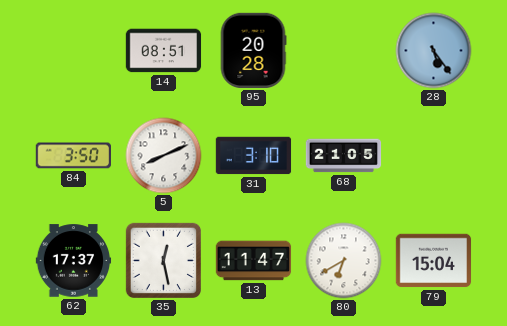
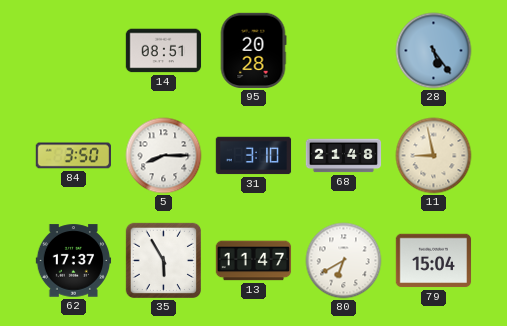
5: 8:11 -> 8:15
68: 21:05 -> 21:48
11: none -> 8:58
35: 12:28 -> 5:55
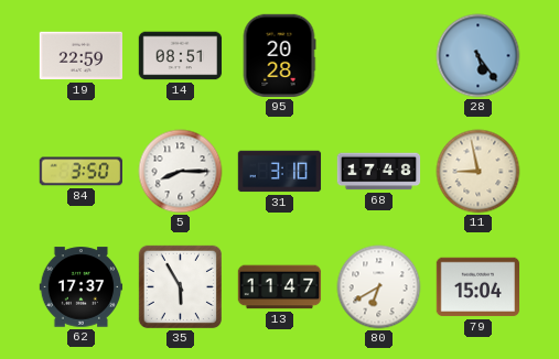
19: none -> 22:59
68: 21:48 -> 17:48
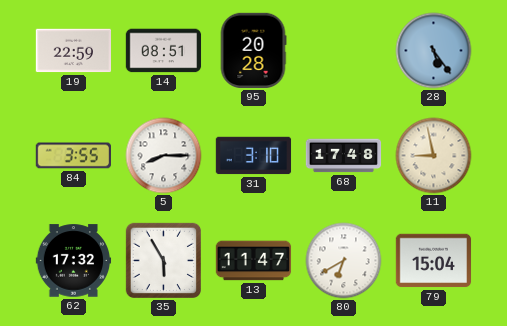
84: 3:50 -> 3:55
62: 17:37 -> 17:32
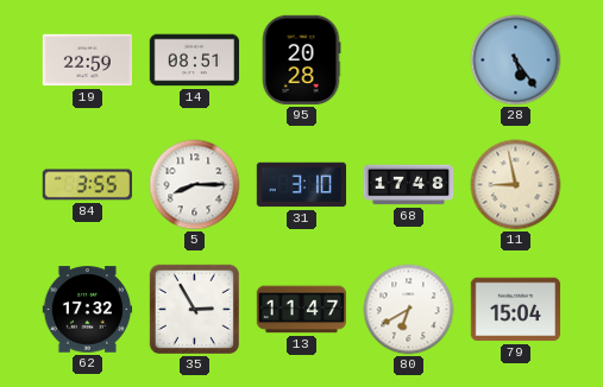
35: 5:55 -> 2:55
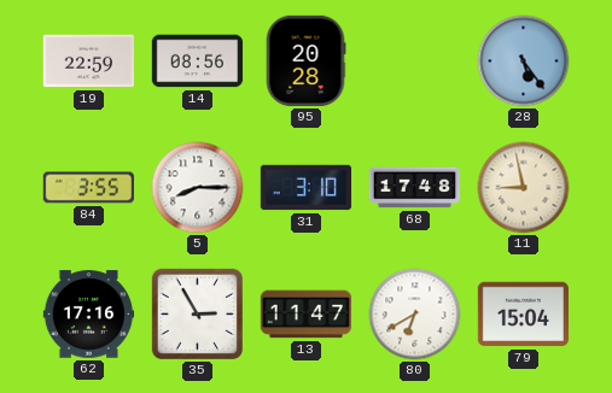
14: 08:51 -> 08:56
62: 17:32 -> 17:16
